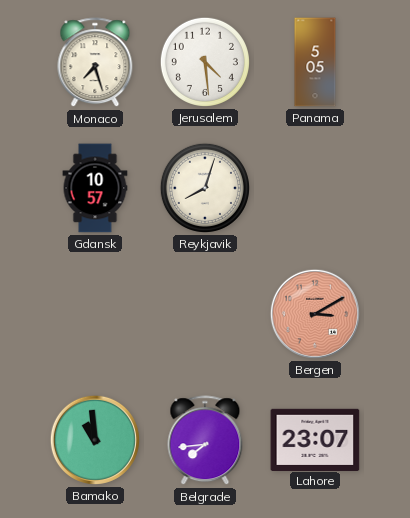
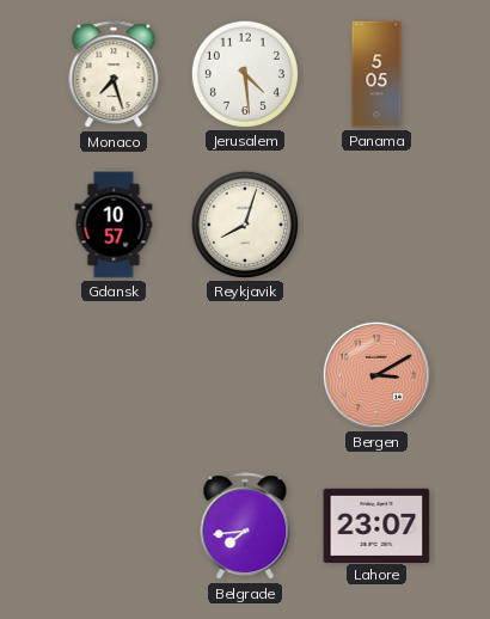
Bamako: 10:59 -> none
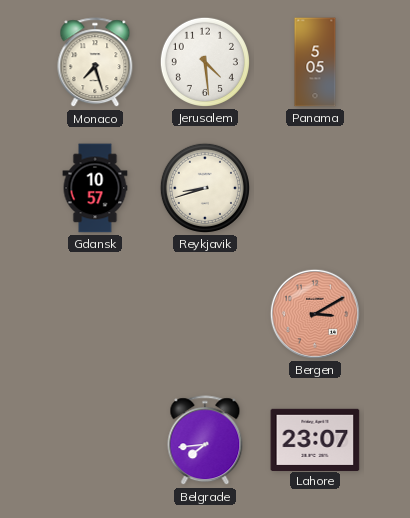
Reykjavik: 8:03 -> 8:42
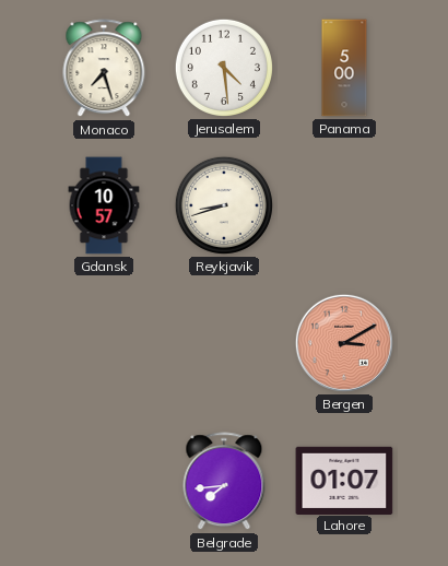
Panama: 5:05 -> 5:00
Lahore: 23:07 -> 01:07
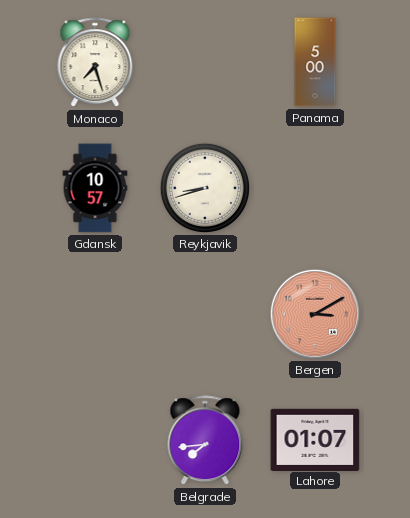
Jerusalem: 4:29 -> none
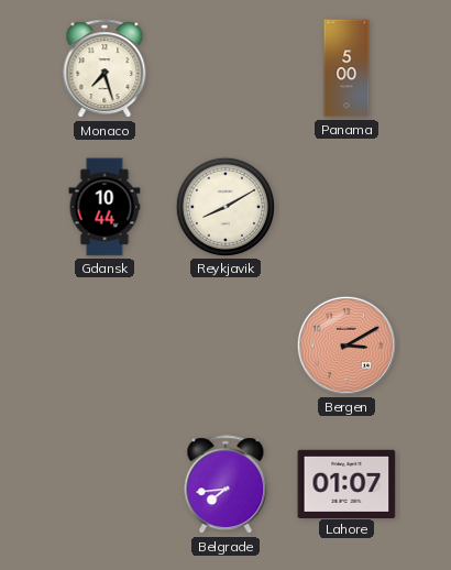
Gdansk: 10:57 -> 10:44
Reykjavik: 8:42 -> 8:10
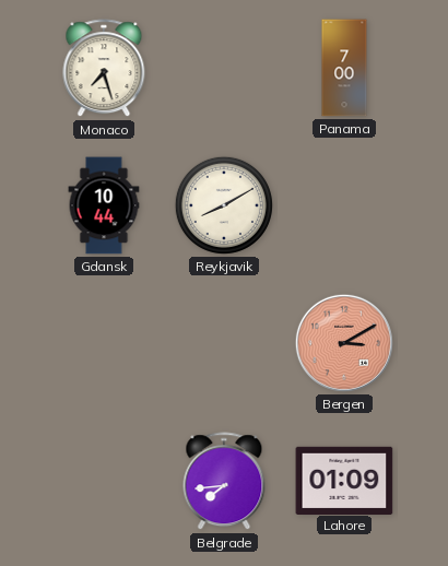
Panama: 5:00 -> 7:00
Lahore: 01:07 -> 01:09
